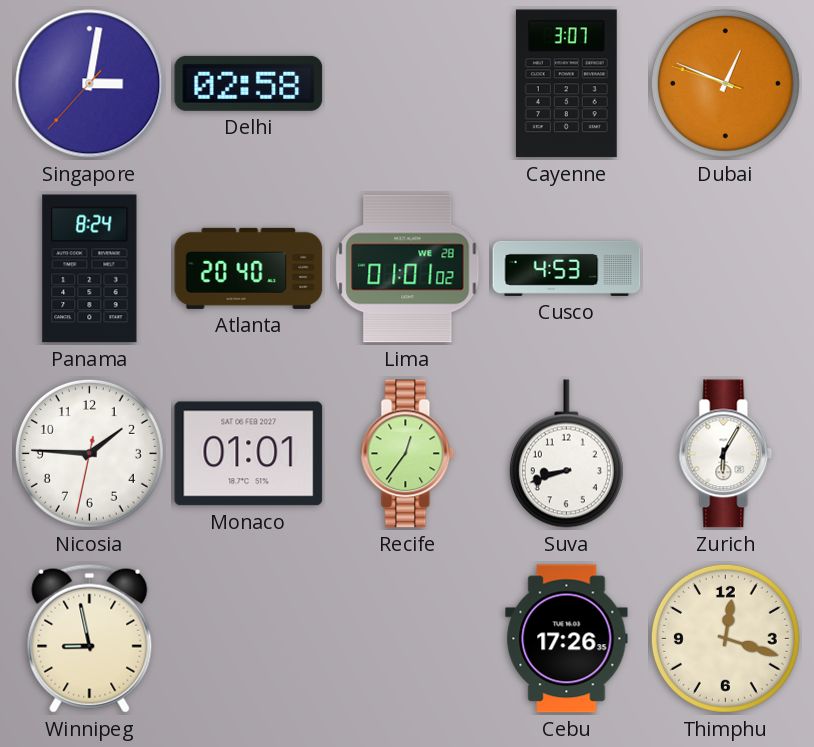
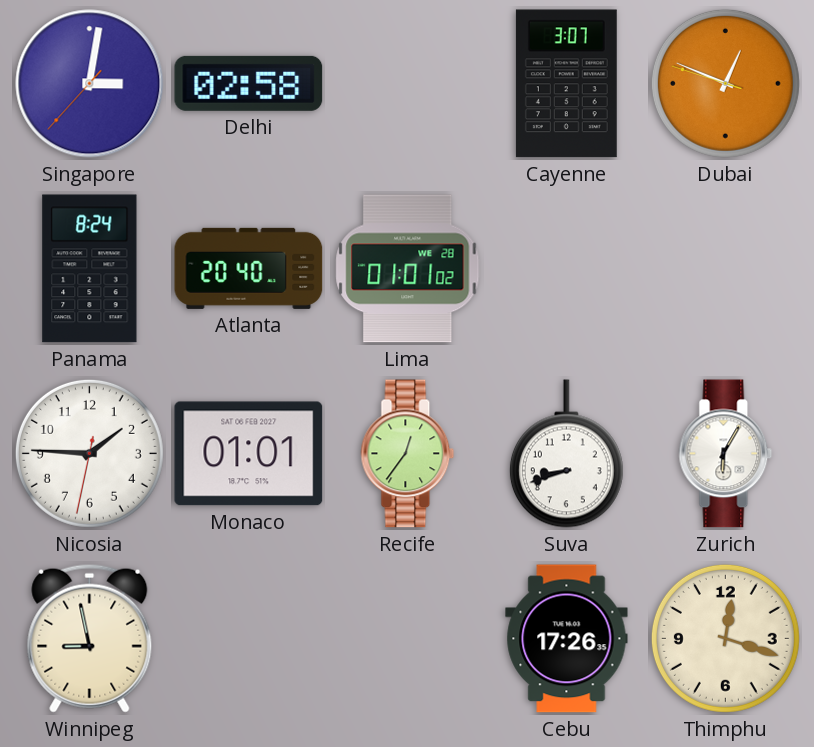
Cusco: 4:53 -> none
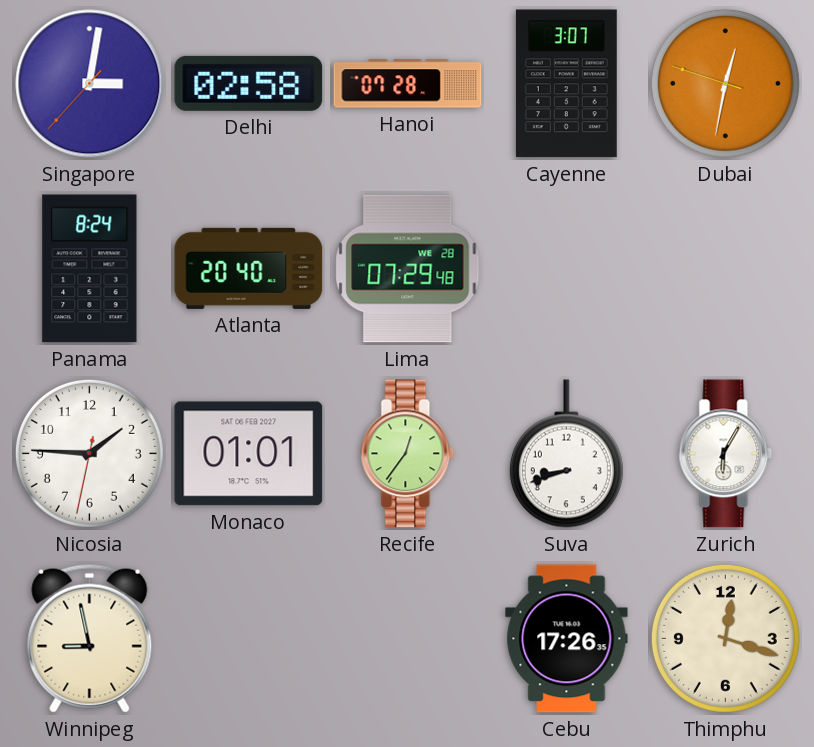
Hanoi: none -> 07:28
Dubai: 12:48 -> 12:31
Lima: 01:01 -> 07:29
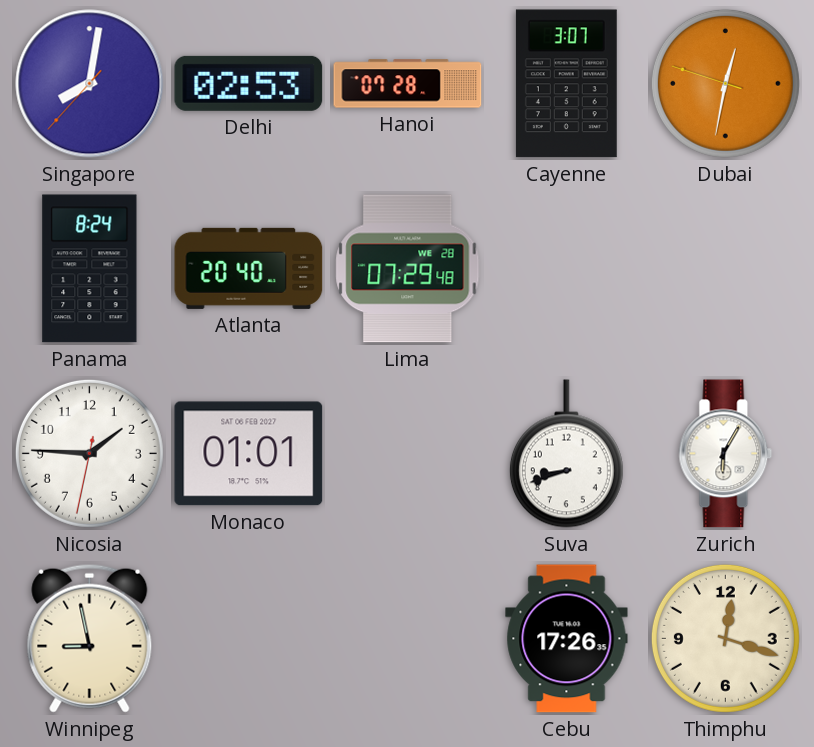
Singapore: 3:01 -> 8:01
Delhi: 02:58 -> 02:53
Recife: 12:36 -> none
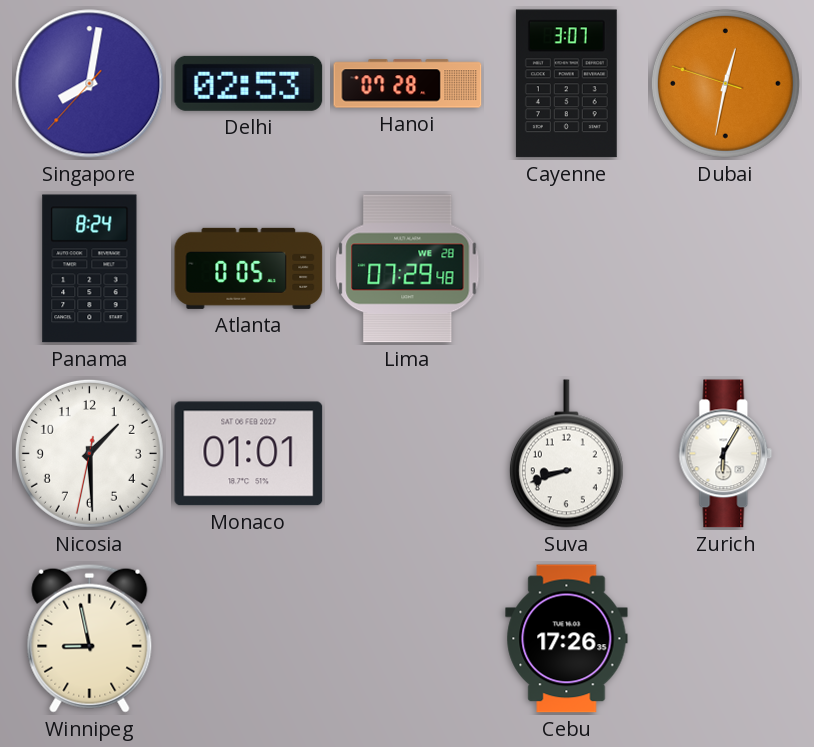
Atlanta: 20:40 -> 0:05
Nicosia: 1:45 -> 1:29
Thimphu: 12:18 -> none
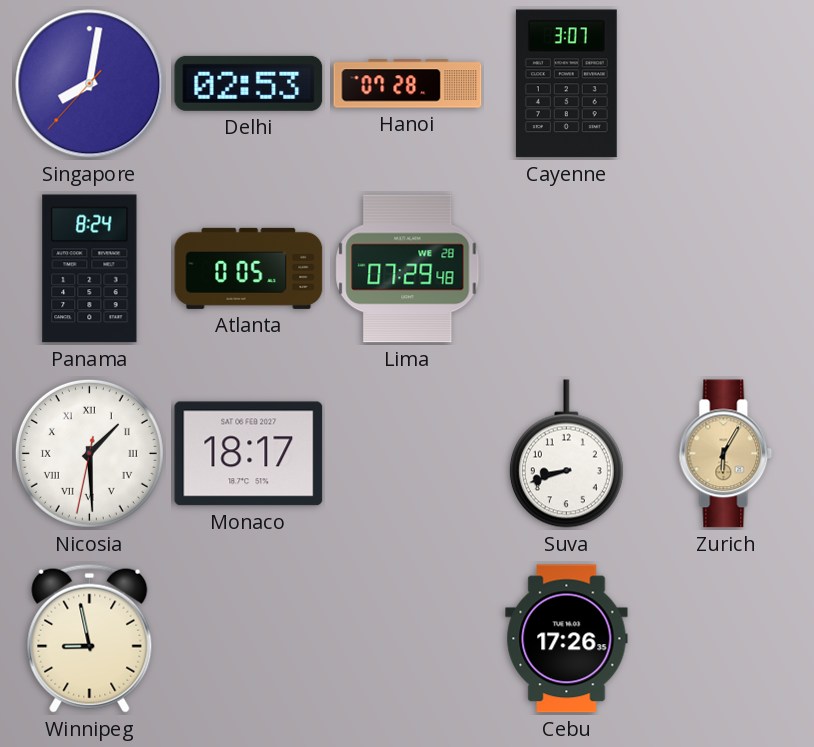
Dubai: 12:31 -> none
Nicosia numerals: Arabic -> Roman
Monaco: 01:01 -> 18:17
Zurich dial: white -> champagne
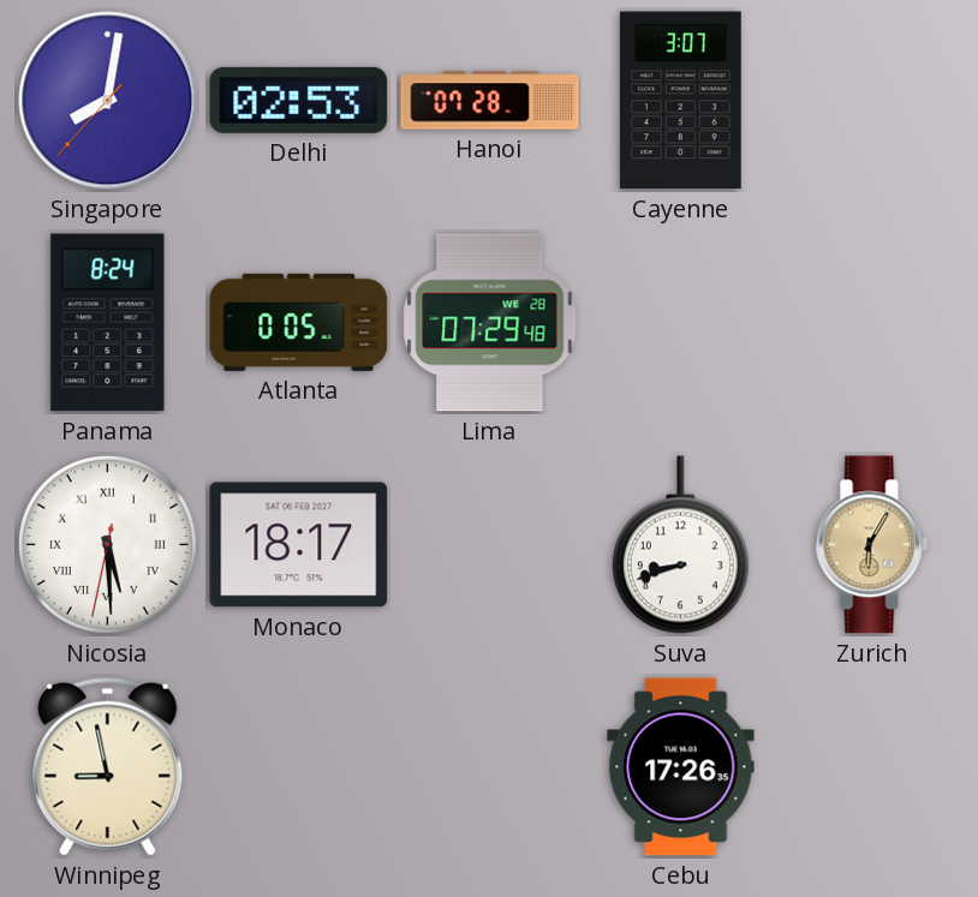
Nicosia: 1:29 -> 5:29
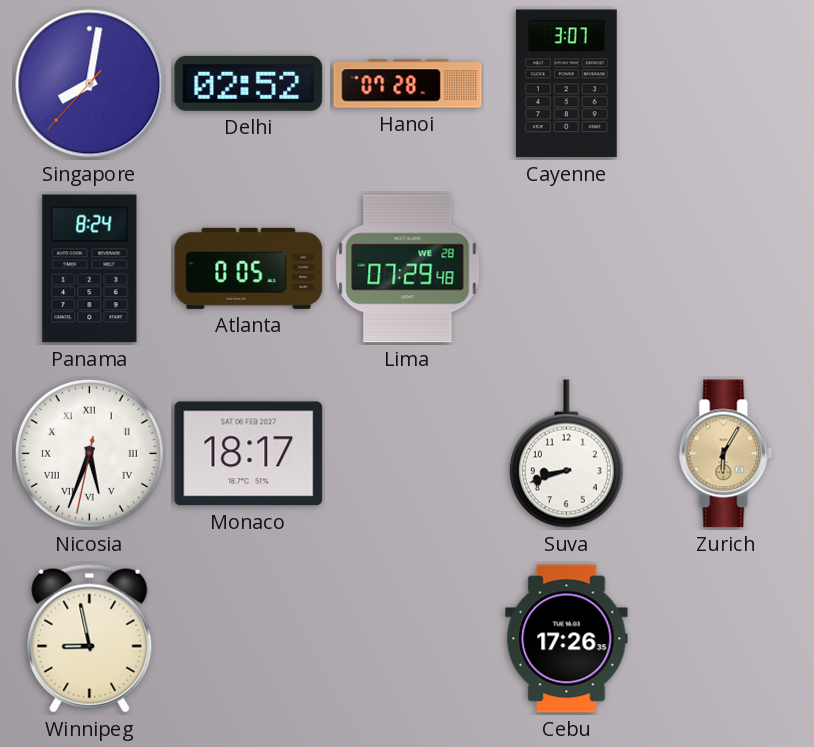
Delhi: 02:53 -> 02:52
Nicosia: 5:29 -> 5:33
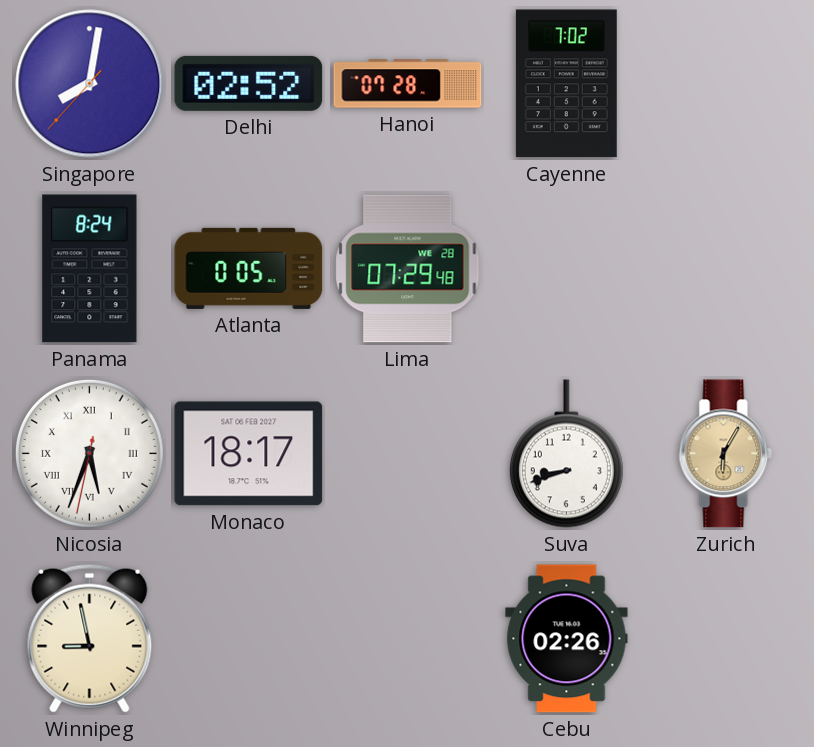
Cayenne: 3:07 -> 7:02
Cebu: 17:26 -> 02:26
